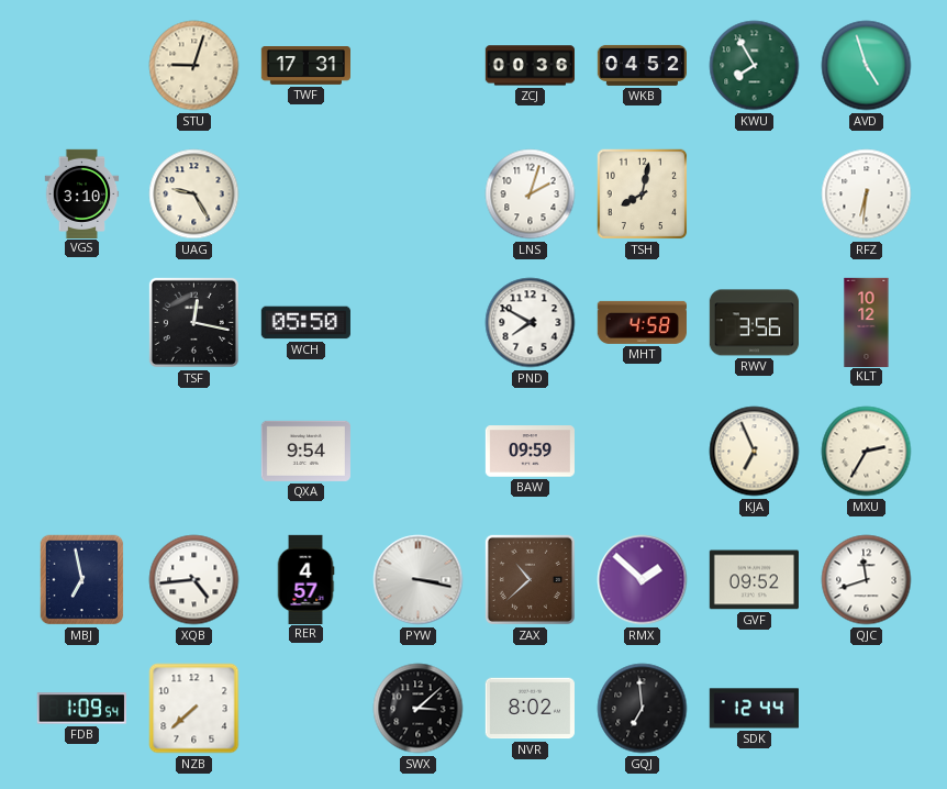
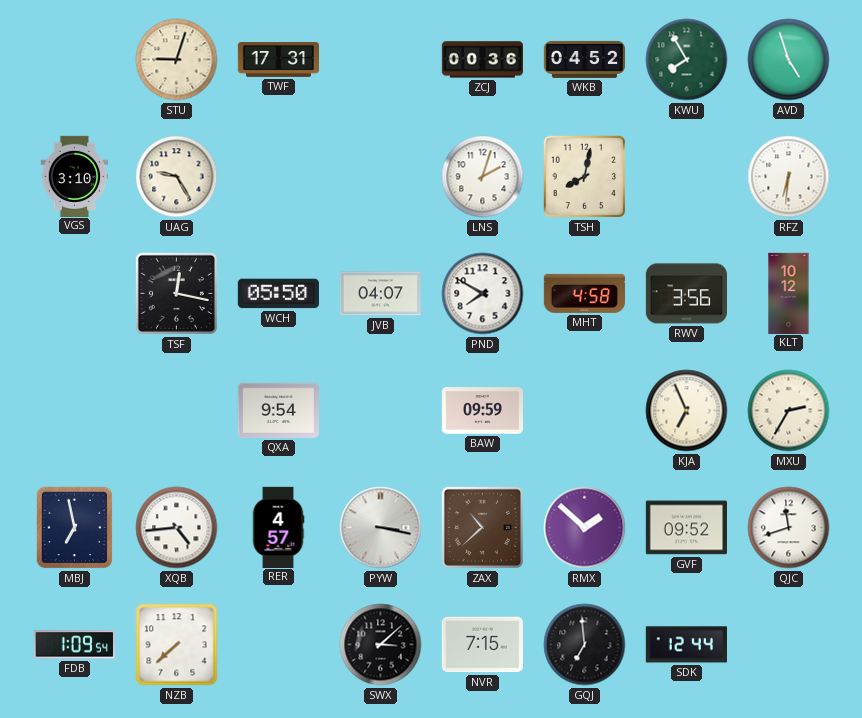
JVB: none -> 04:07
NVR: 8:02 -> 7:15
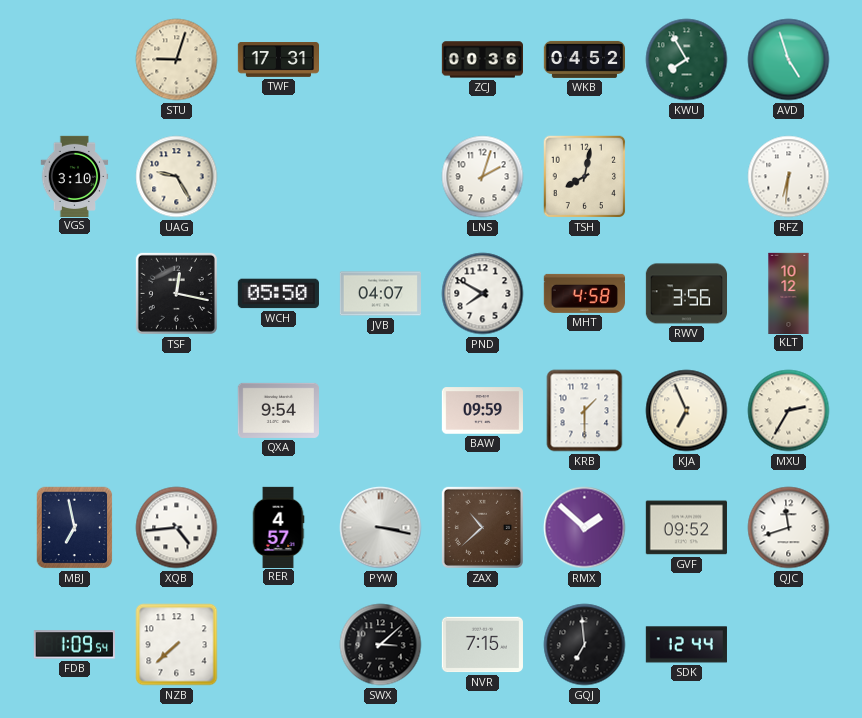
KRB: none -> 1:30
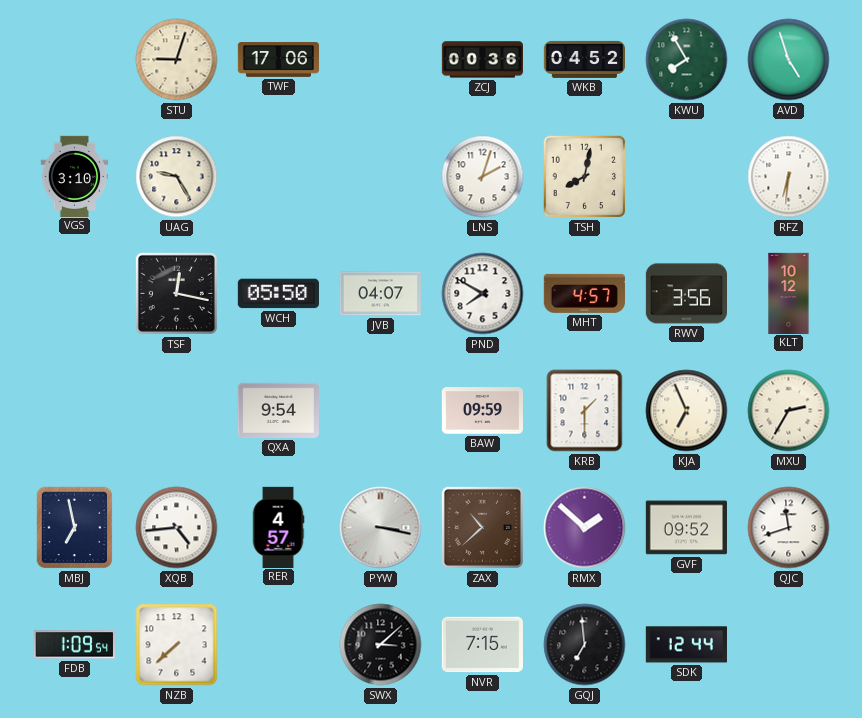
TWF: 17:31 -> 17:06
MHT: 4:58 -> 4:57
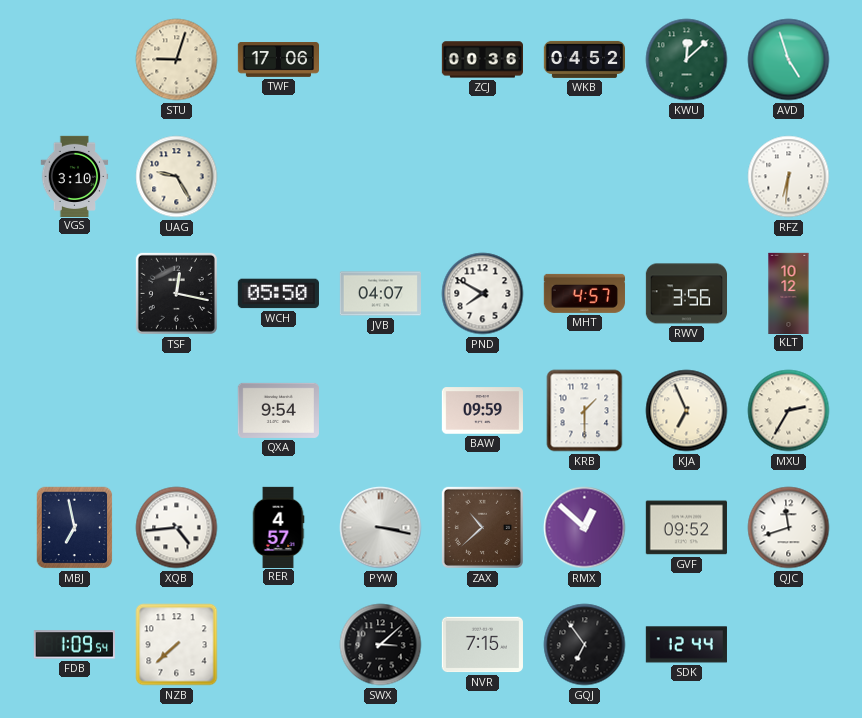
KWU: 7:55 -> 12:08
LNS: 2:03 -> none
TSH: 8:02 -> none
RMX: 1:52 -> 12:52
GQJ: 6:59 -> 6:54
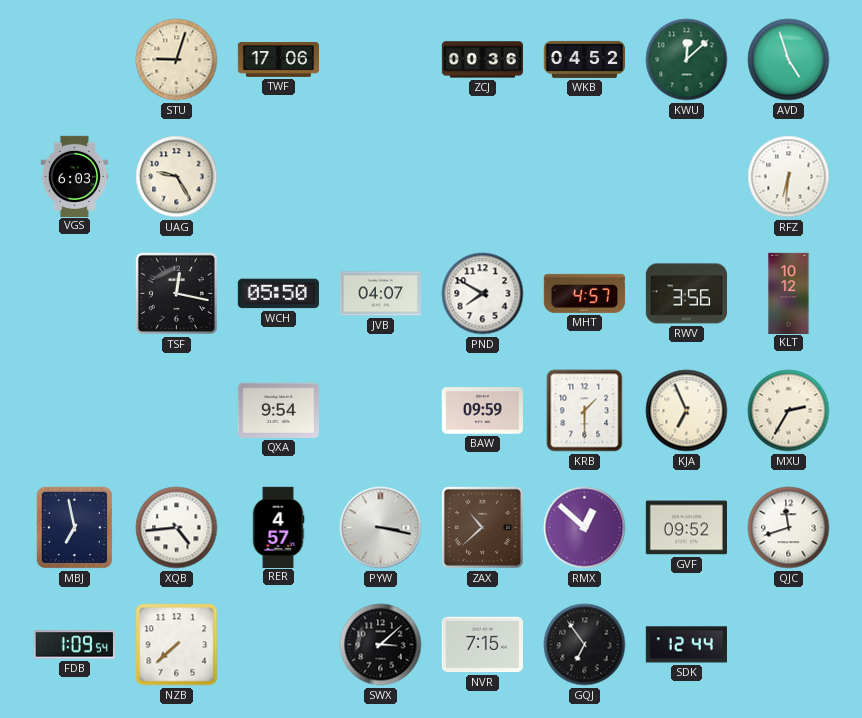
VGS: 3:10 -> 6:03
